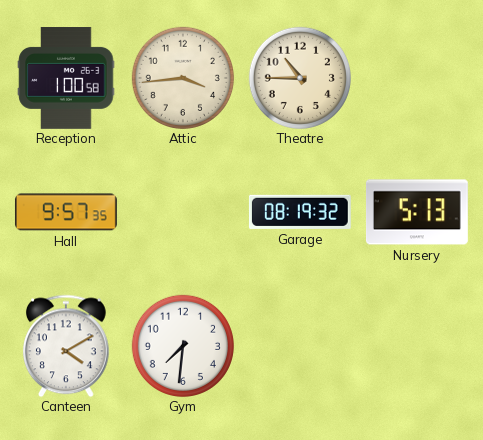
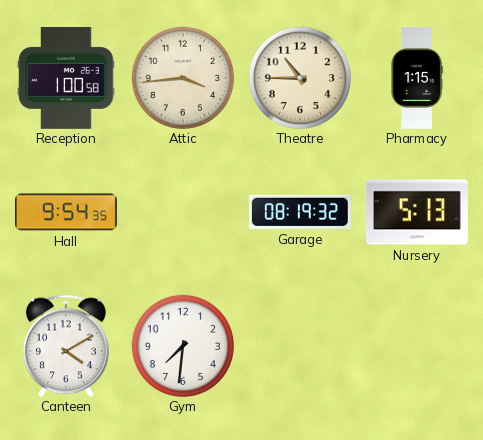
Pharmacy: none -> 1:15
Hall: 9:57 -> 9:54
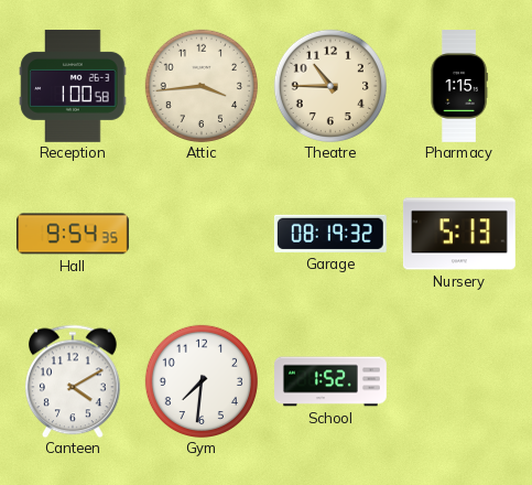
School: none -> 1:52
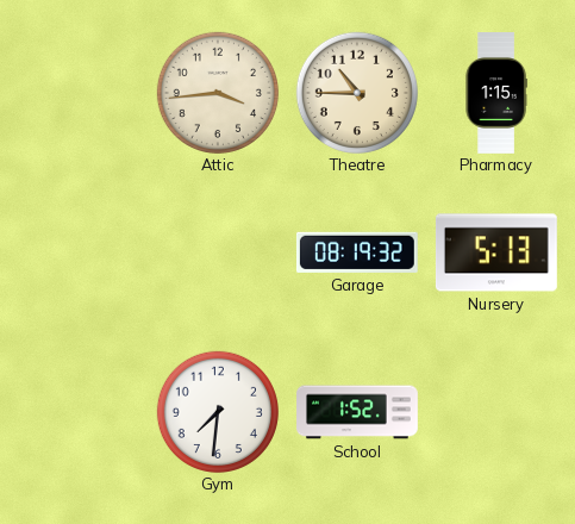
Reception: 1:00 -> none
Hall: 9:54 -> none
Canteen: 4:10 -> none
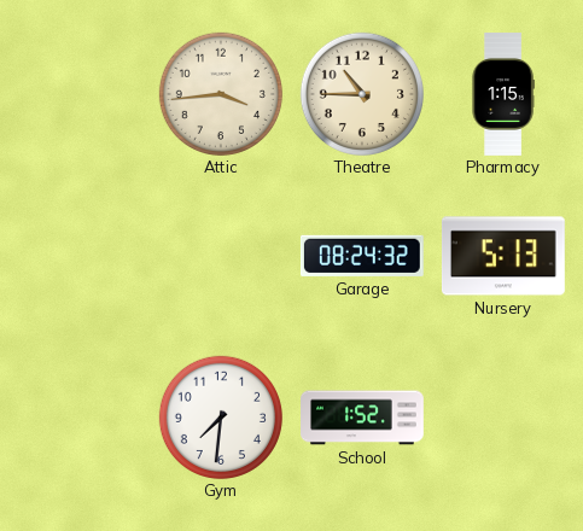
Garage: 08:19 -> 08:24
